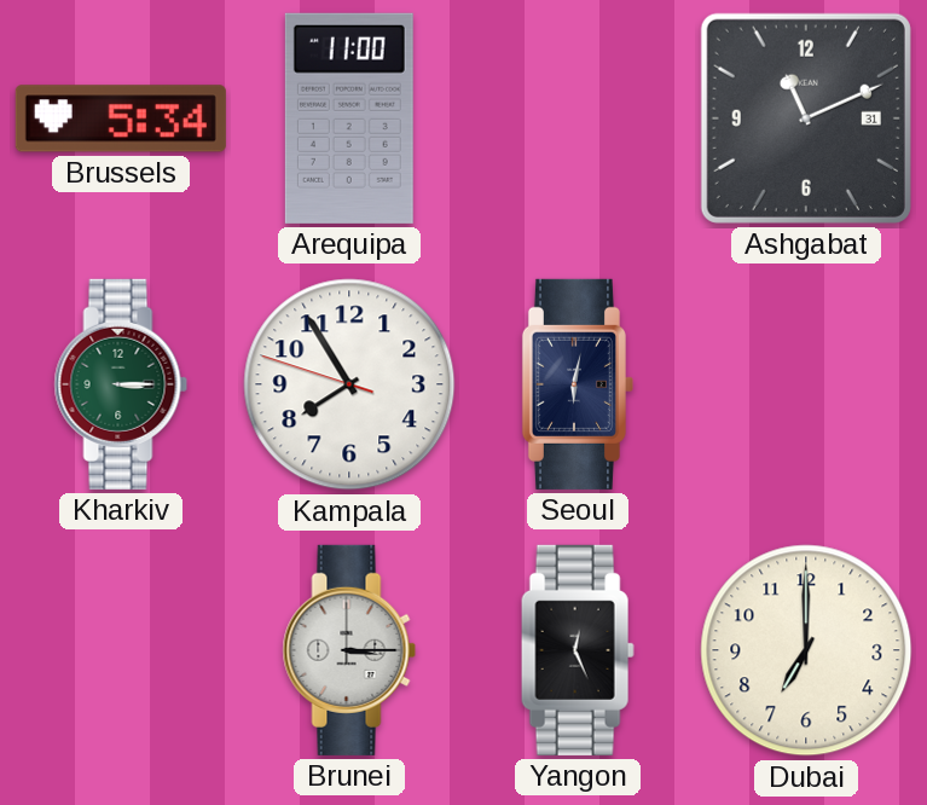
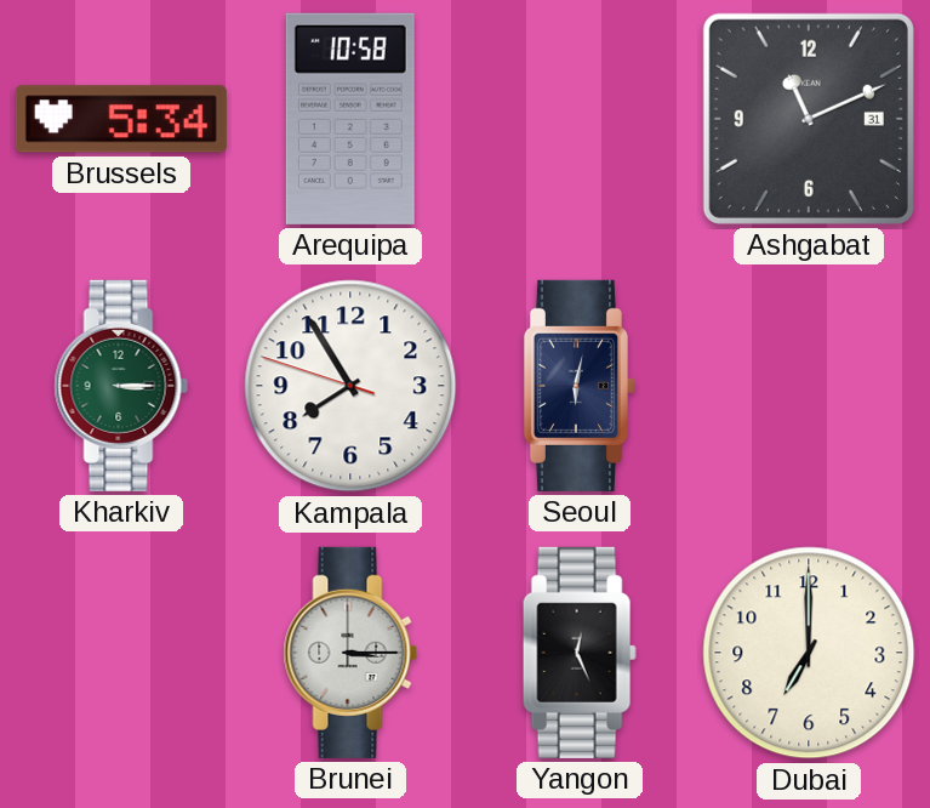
Arequipa: 11:00 -> 10:58
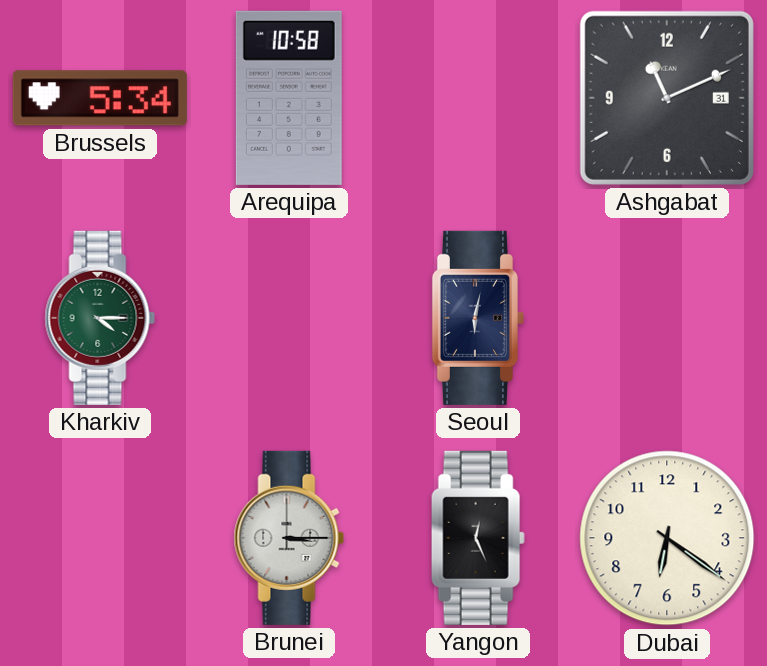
Kharkiv: 3:15 -> 4:15
Kampala: 7:54 -> none
Dubai: 7:00 -> 6:21
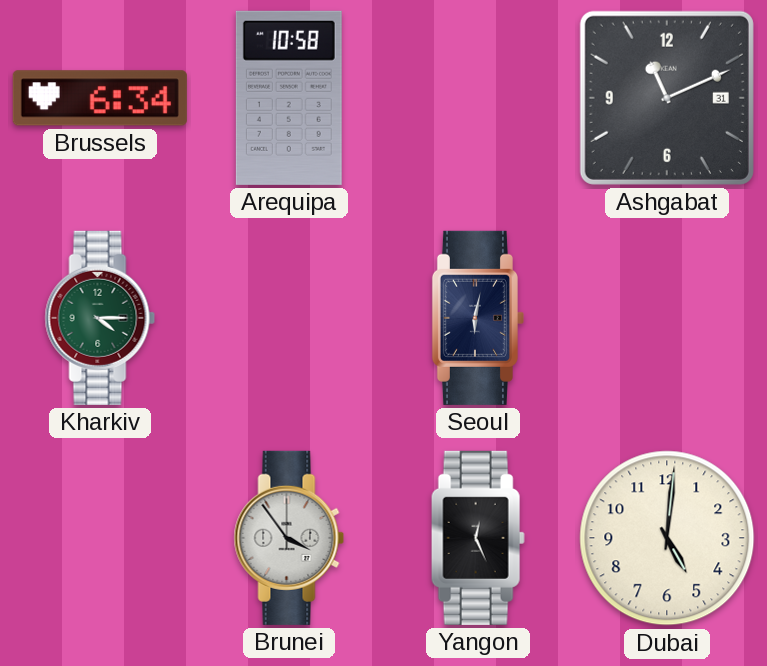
Brussels: 5:34 -> 6:34
Brunei: 3:15 -> 3:54
Dubai: 6:21 -> 5:01
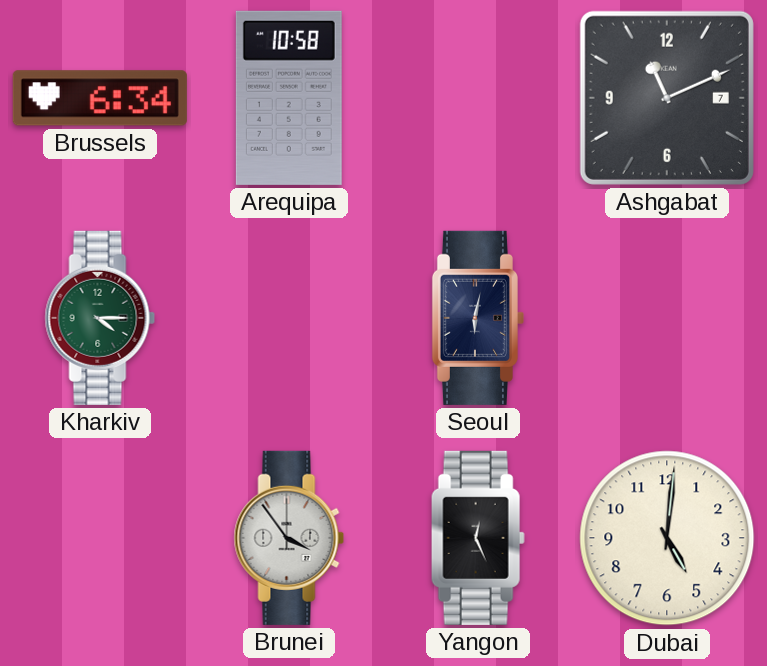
Ashgabat date: 31 -> 7
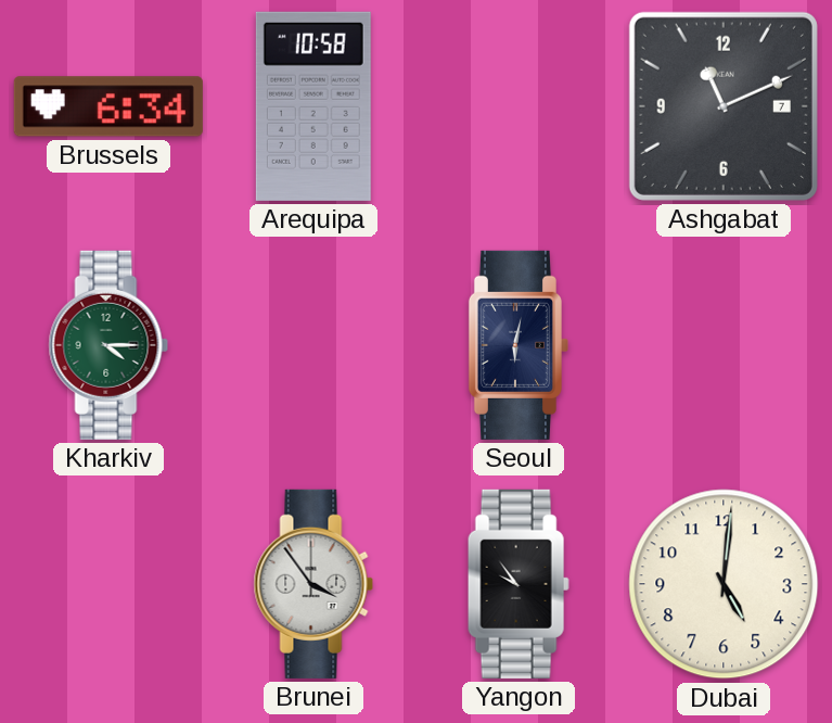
Yangon: 12:26 -> 9:54
